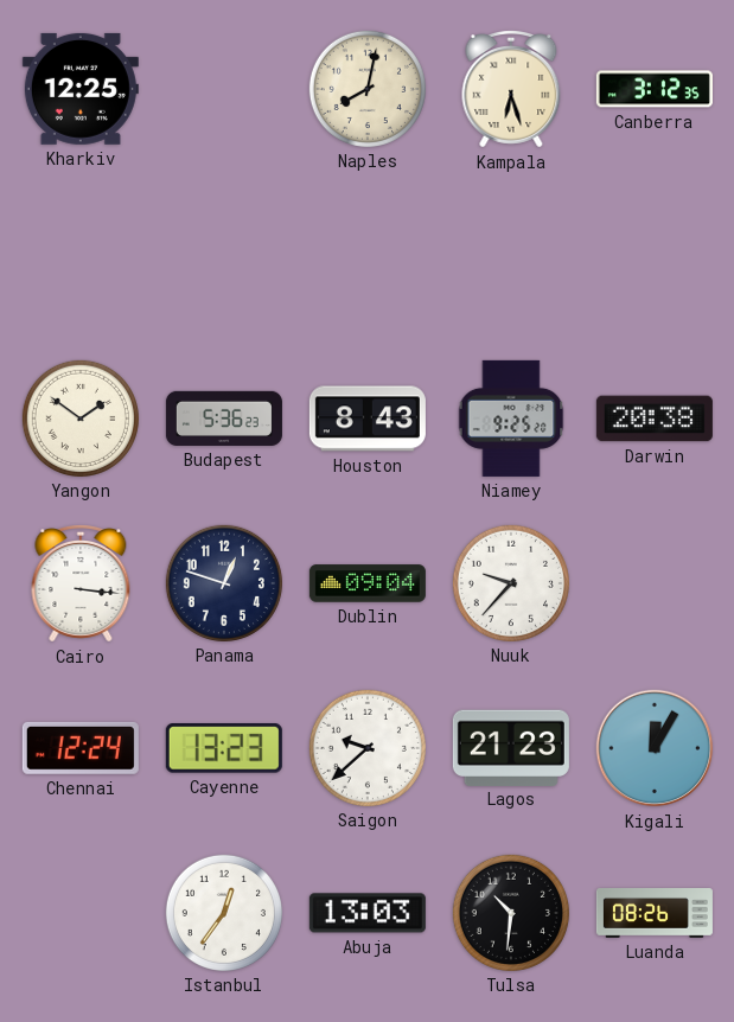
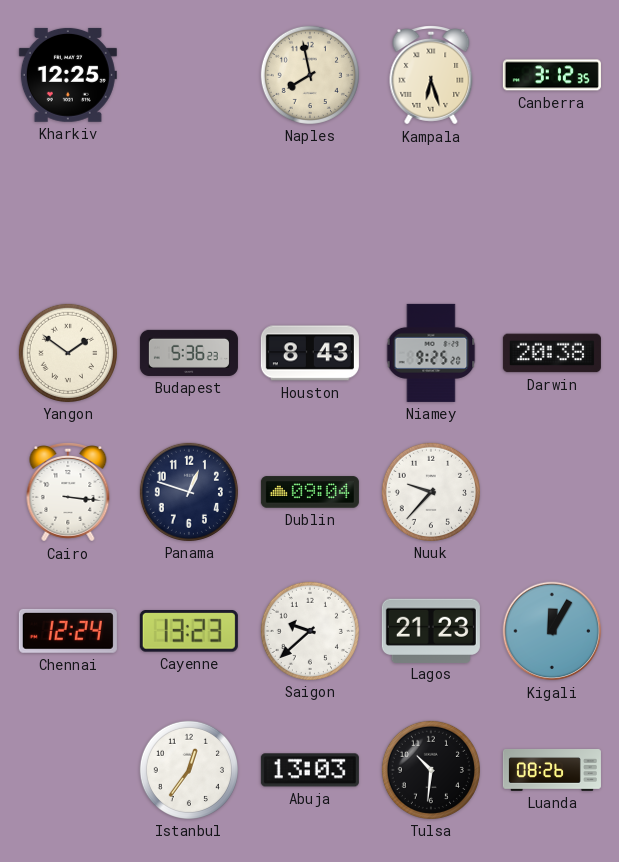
Naples: 8:02 -> 7:58
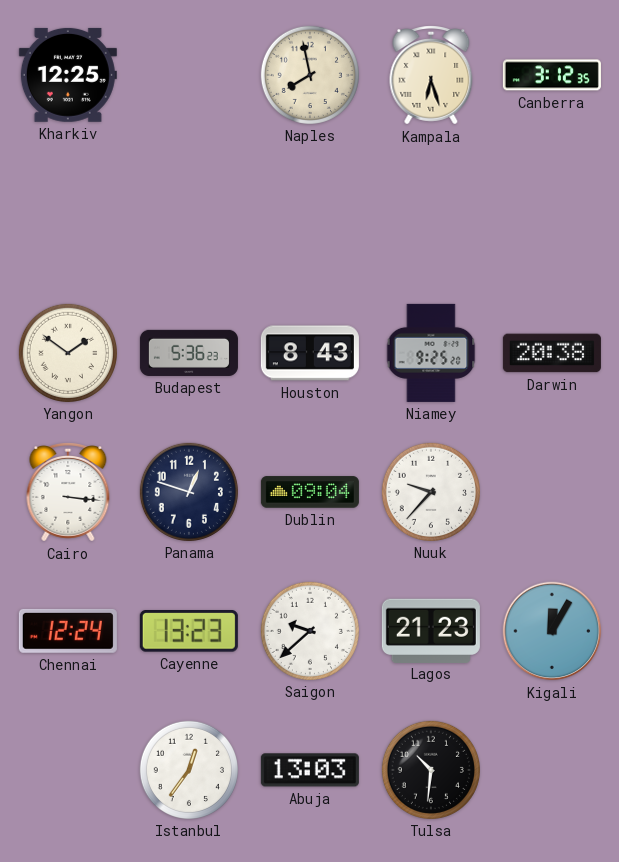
Luanda: 08:26 -> none
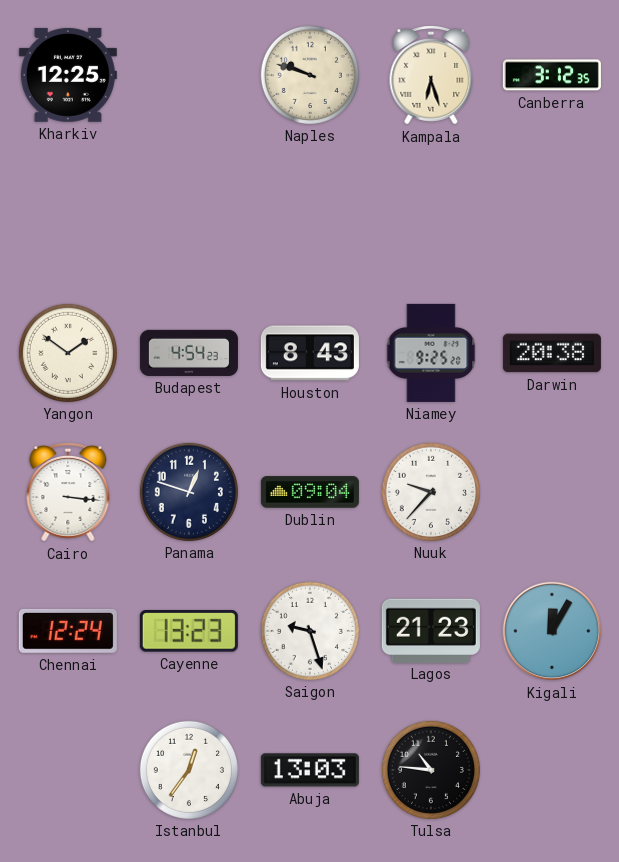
Naples: 7:58 -> 9:48
Budapest: 5:36 -> 4:54
Saigon: 9:38 -> 9:27
Tulsa: 10:31 -> 10:46
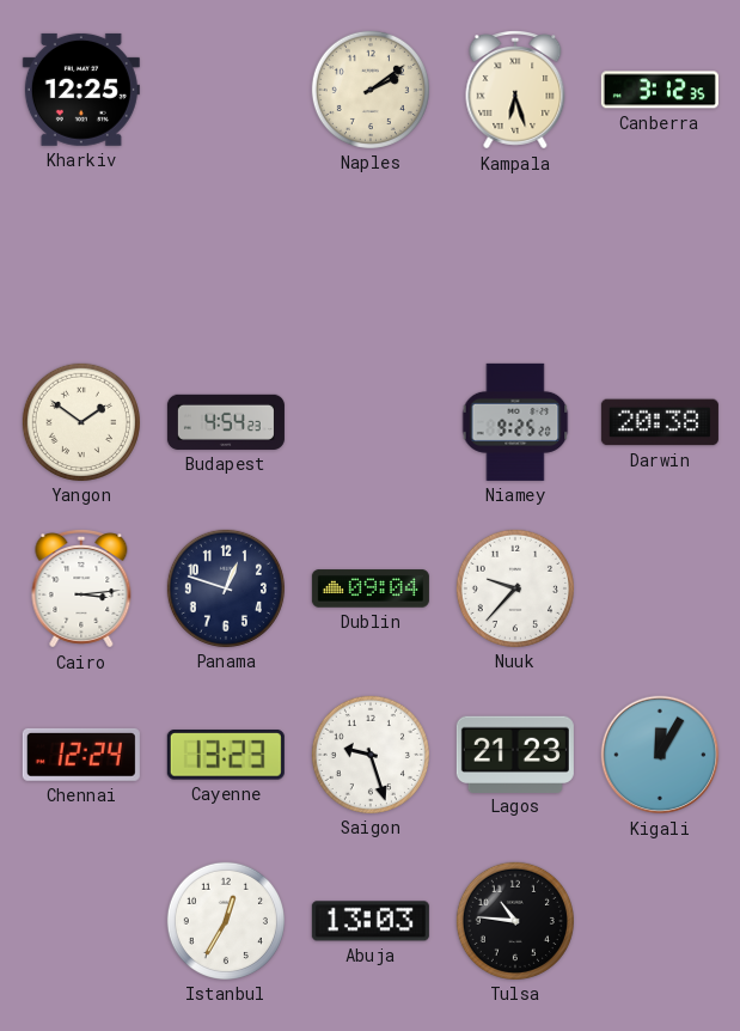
Naples: 9:48 -> 2:09
Houston: 8:43 -> none
Cairo: 3:16 -> 3:14
Istanbul: 12:36 -> 12:35
